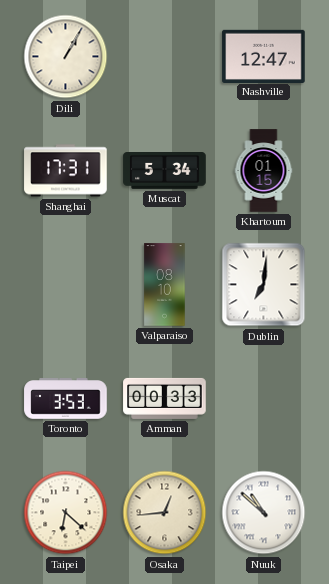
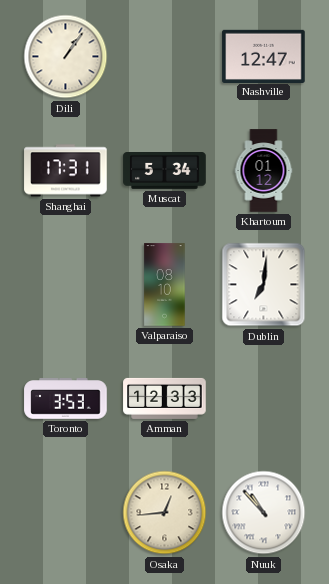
Dili: 1:05 -> 1:06
Khartoum: 01:15 -> 01:12
Amman: 00:33 -> 12:33
Taipei: 6:22 -> none
Nuuk: 10:52 -> 10:53
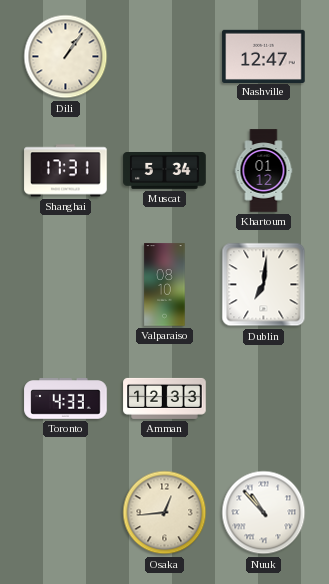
Toronto: 3:53 -> 4:33
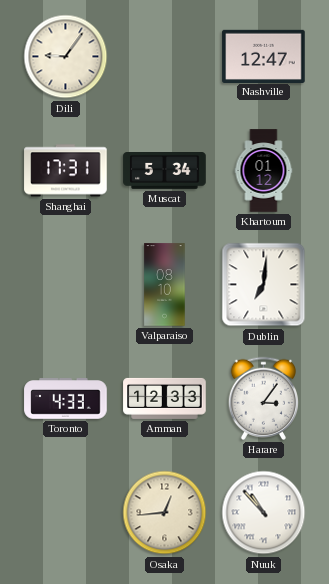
Dili: 1:06 -> 9:06
Harare: none -> 3:06
